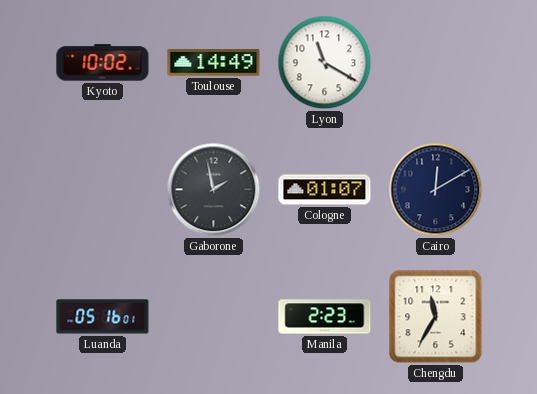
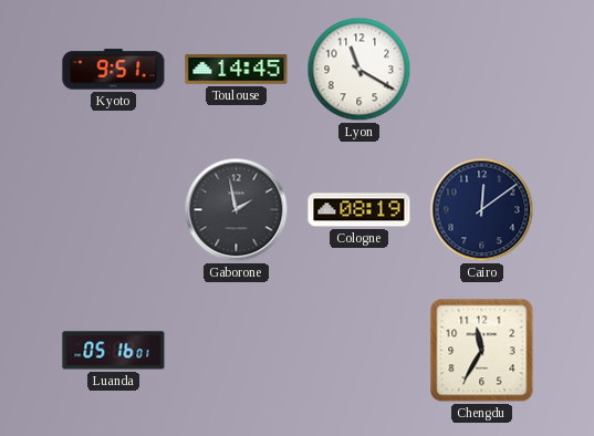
Kyoto: 10:02 -> 9:51
Toulouse: 14:49 -> 14:45
Cologne: 01:07 -> 08:19
Cairo: 12:10 -> 12:09
Manila: 2:23 -> none
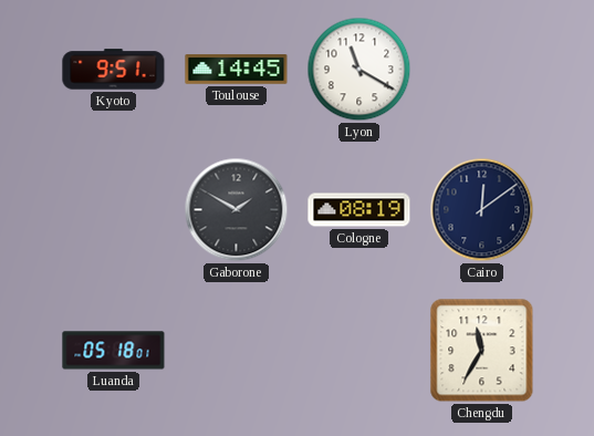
Gaborone: 1:58 -> 1:50
Luanda: 05:16 -> 05:18
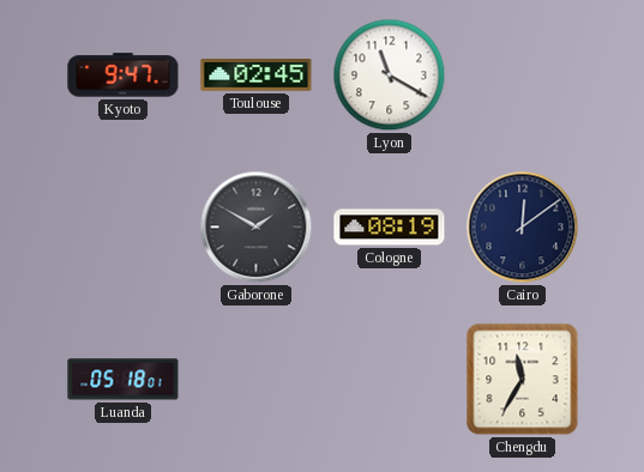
Kyoto: 9:51 -> 9:47
Toulouse: 14:45 -> 02:45
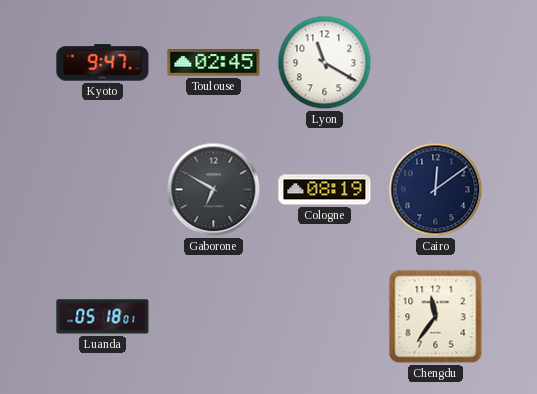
Gaborone: 1:50 -> 6:50
Chengdu: 11:35 -> 11:36
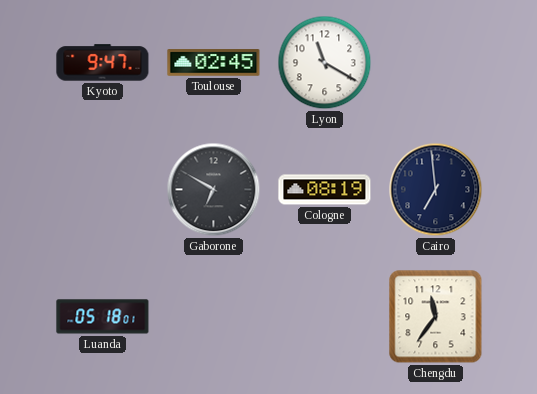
Cairo: 12:09 -> 6:59
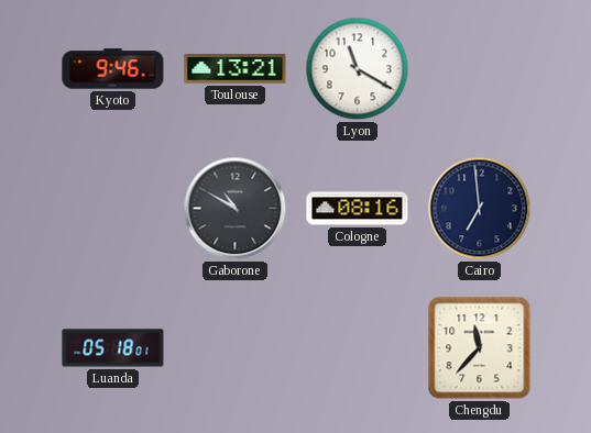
Kyoto: 9:47 -> 9:46
Toulouse: 02:45 -> 13:21
Gaborone: 6:50 -> 10:50
Cologne: 08:19 -> 08:16
Chengdu: 11:36 -> 11:37
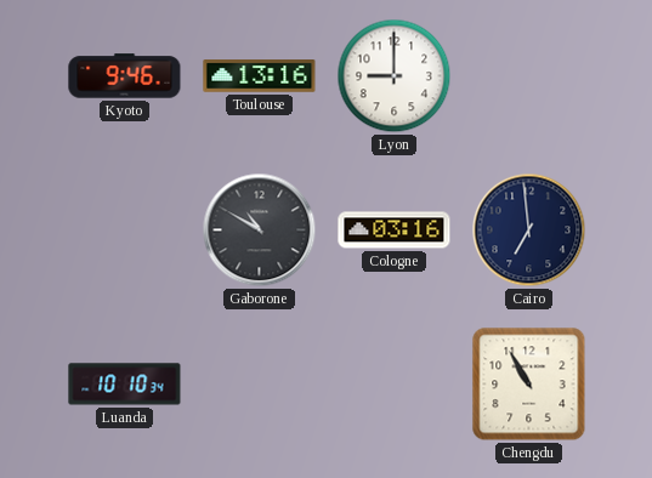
Toulouse: 13:21 -> 13:16
Lyon: 11:20 -> 9:00
Cologne: 08:16 -> 03:16
Luanda: 05:18 -> 10:10
Chengdu: 11:37 -> 10:55
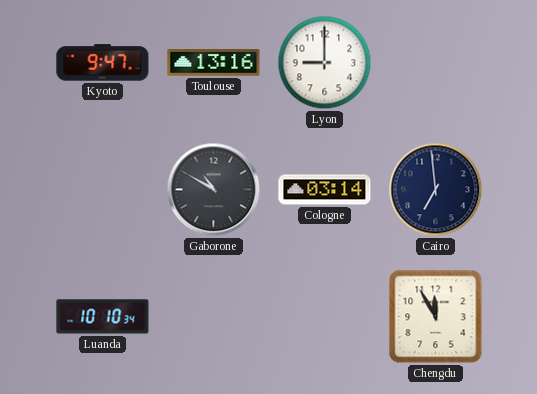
Kyoto: 9:46 -> 9:47
Cologne: 03:16 -> 03:14
Chengdu: 10:55 -> 11:55
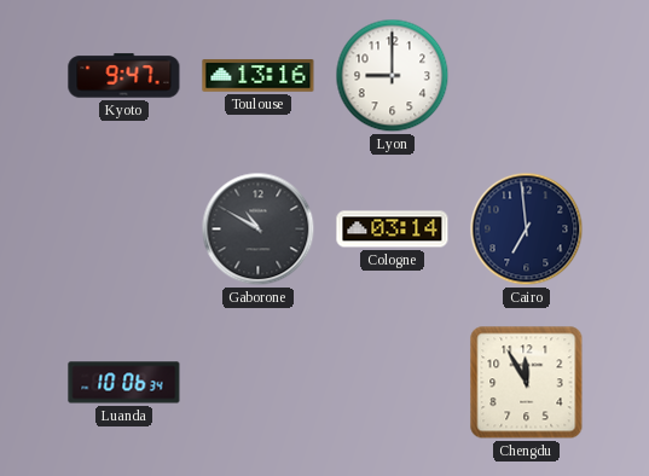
Luanda: 10:10 -> 10:06
